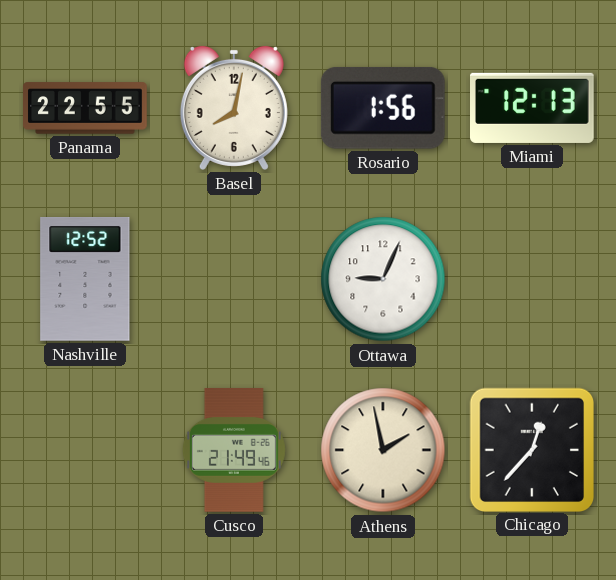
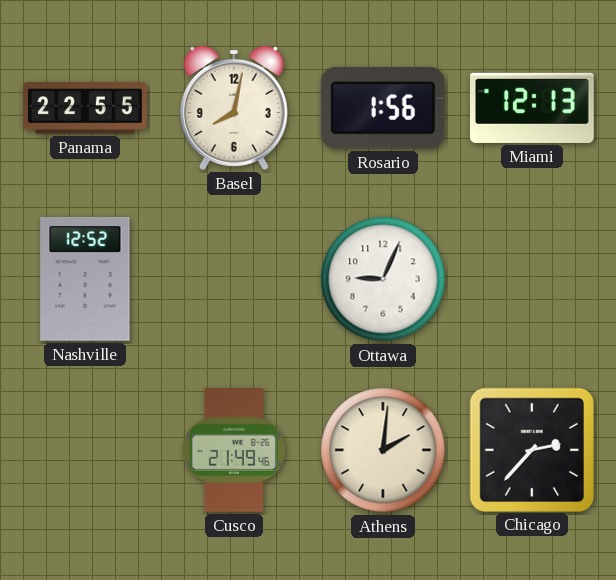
Athens: 1:58 -> 2:01
Chicago: 12:37 -> 2:37
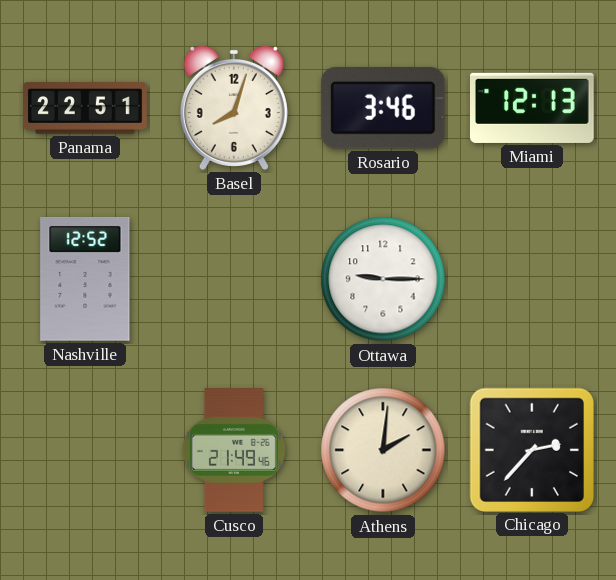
Panama: 22:55 -> 22:51
Basel: 8:02 -> 8:03
Rosario: 1:56 -> 3:46
Ottawa: 9:04 -> 9:15
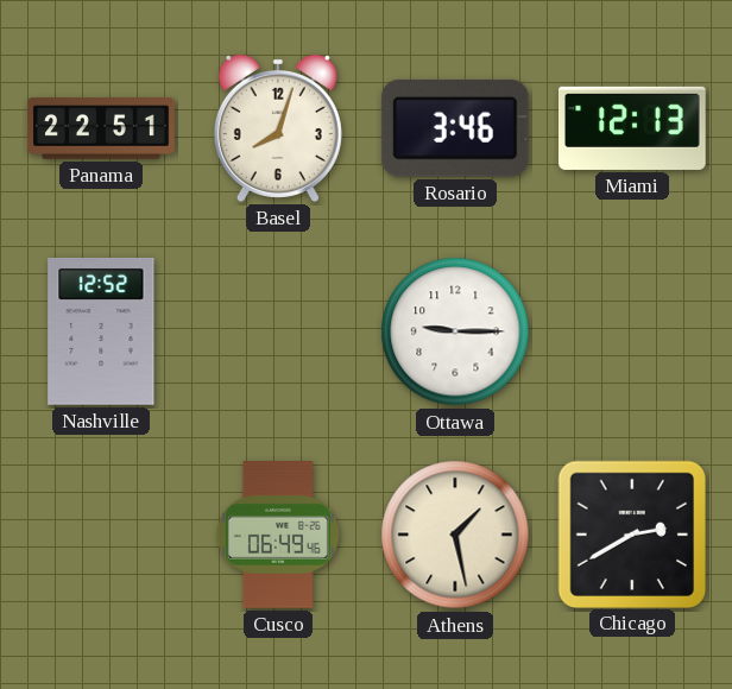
Cusco: 21:49 -> 06:49
Athens: 2:01 -> 1:28
Chicago: 2:37 -> 2:40
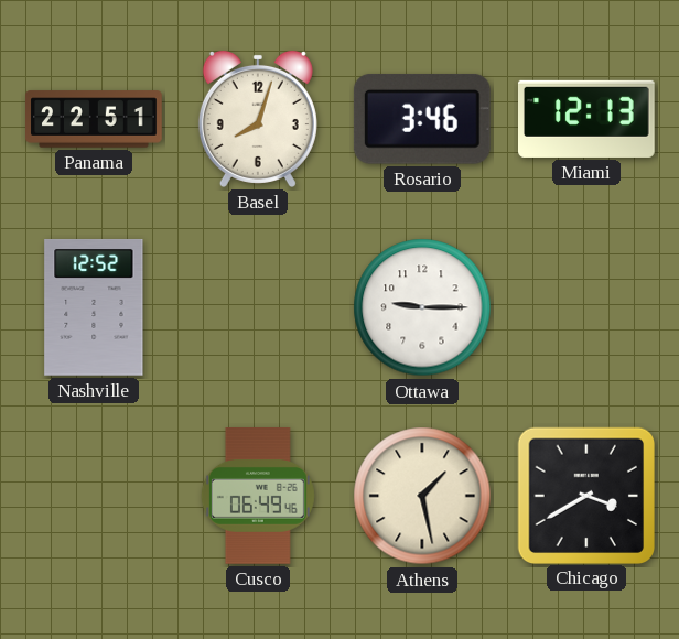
Chicago: 2:40 -> 3:40
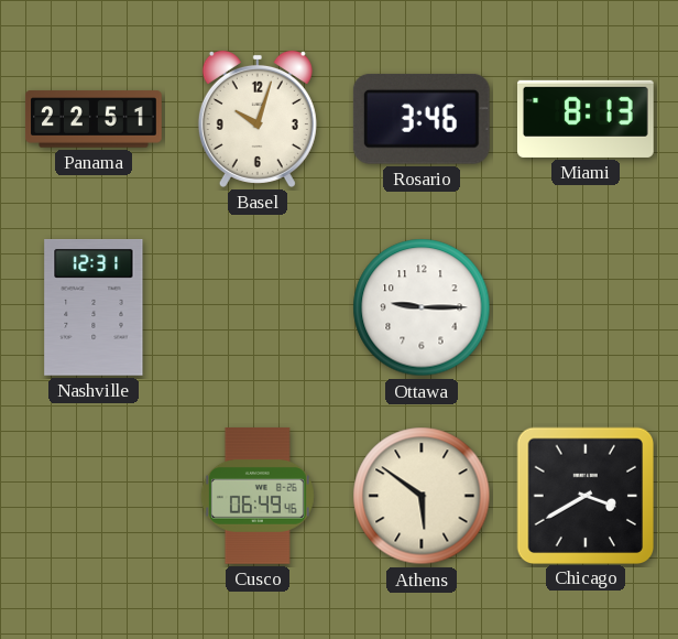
Basel: 8:03 -> 10:03
Miami: 12:13 -> 8:13
Nashville: 12:52 -> 12:31
Athens: 1:28 -> 5:51
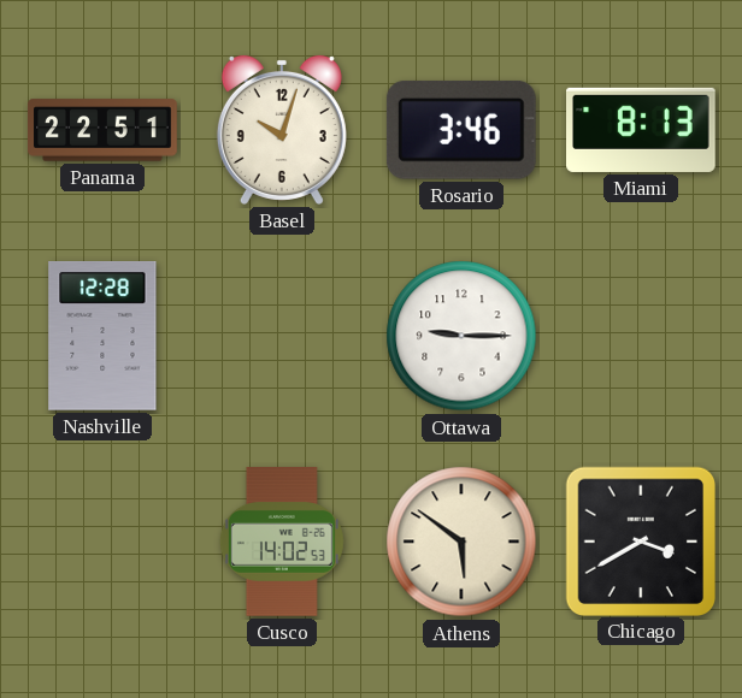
Nashville: 12:31 -> 12:28
Cusco: 06:49 -> 14:02
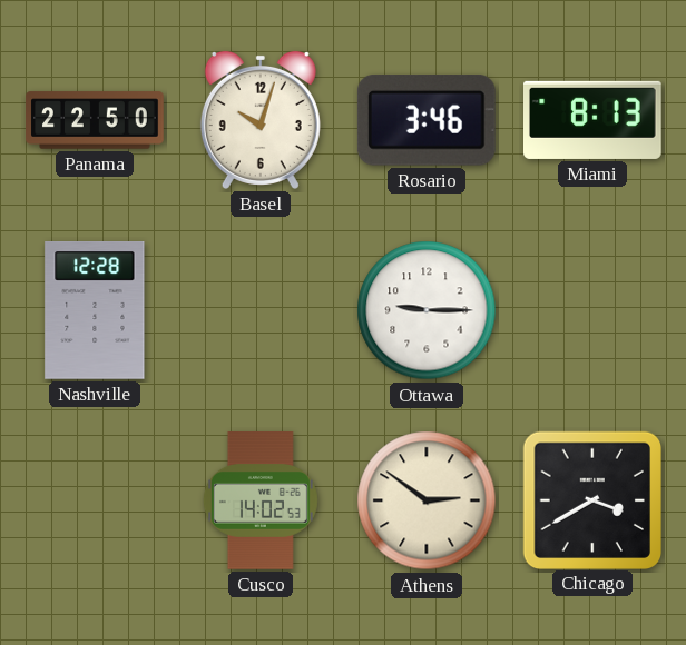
Panama: 22:51 -> 22:50
Athens: 5:51 -> 2:51
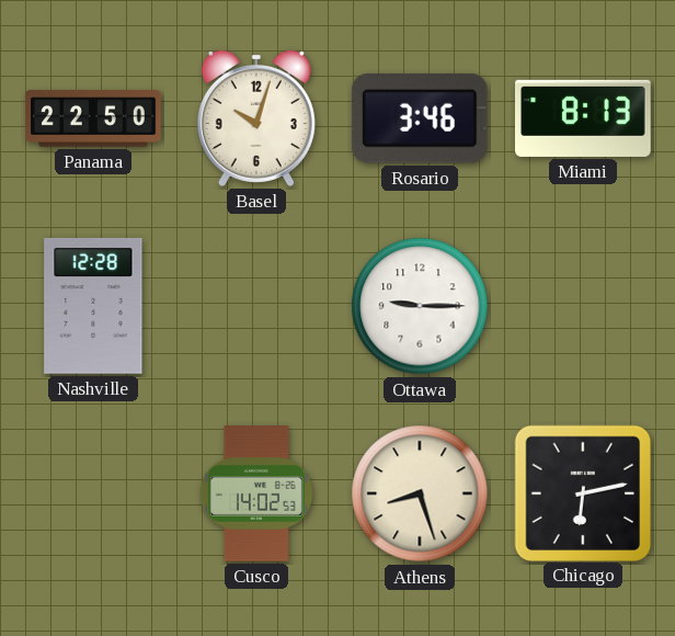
Athens: 2:51 -> 8:27
Chicago: 3:40 -> 6:13
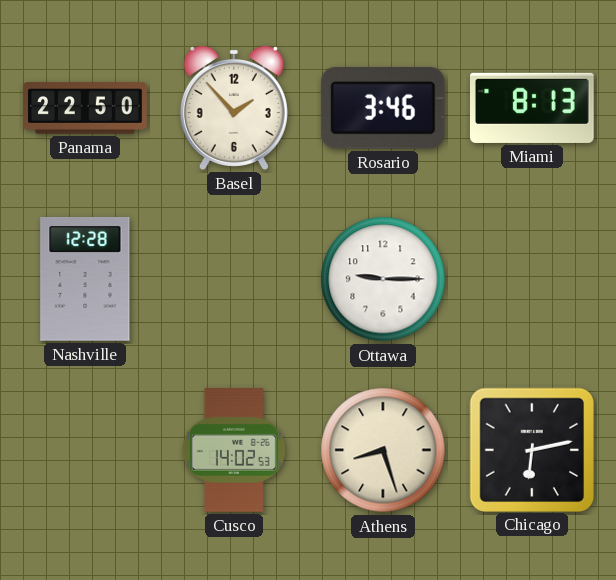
Basel: 10:03 -> 1:53
